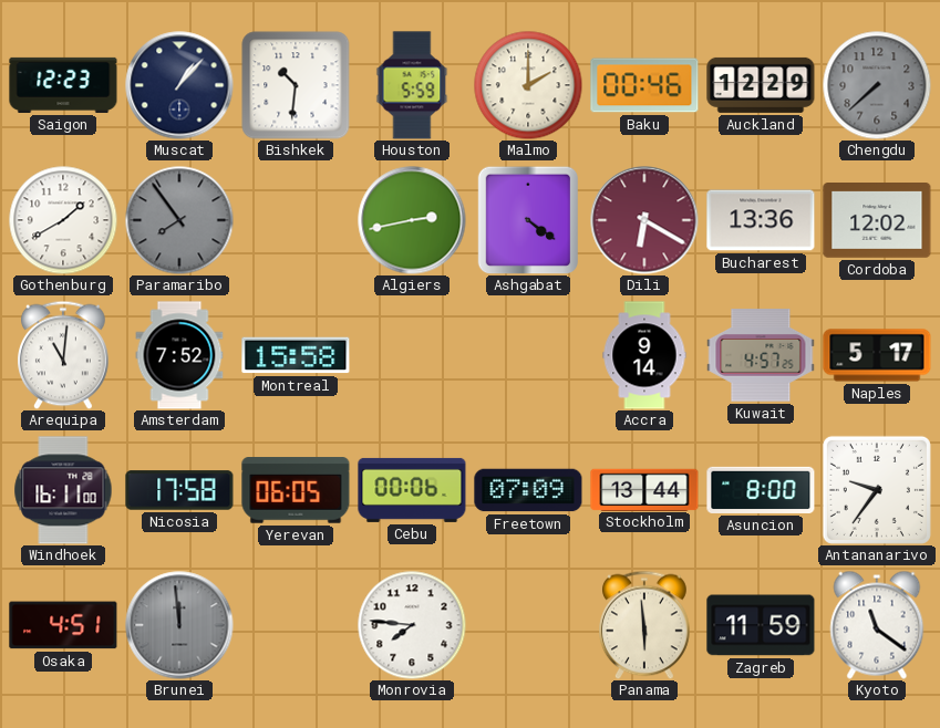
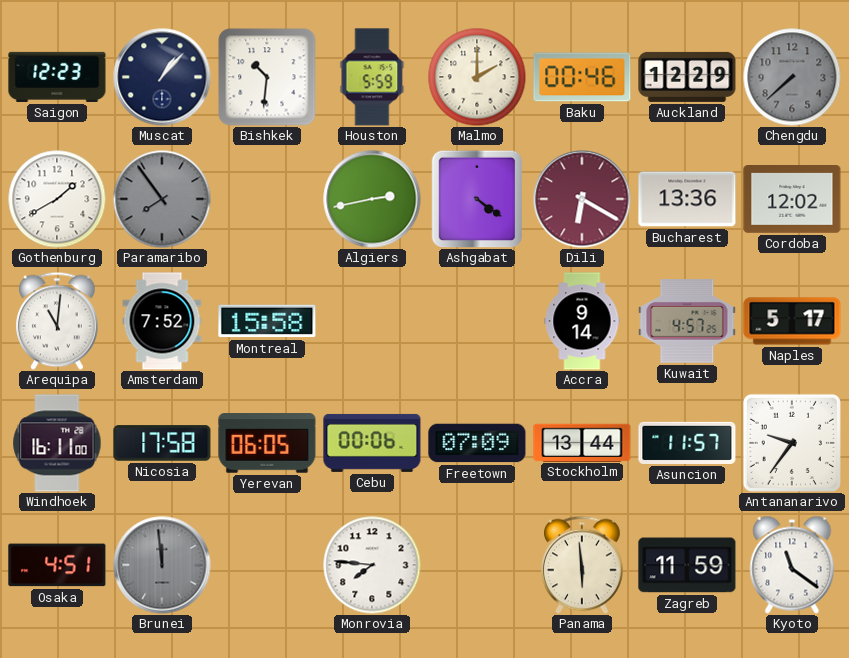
Asuncion: 8:00 -> 11:57
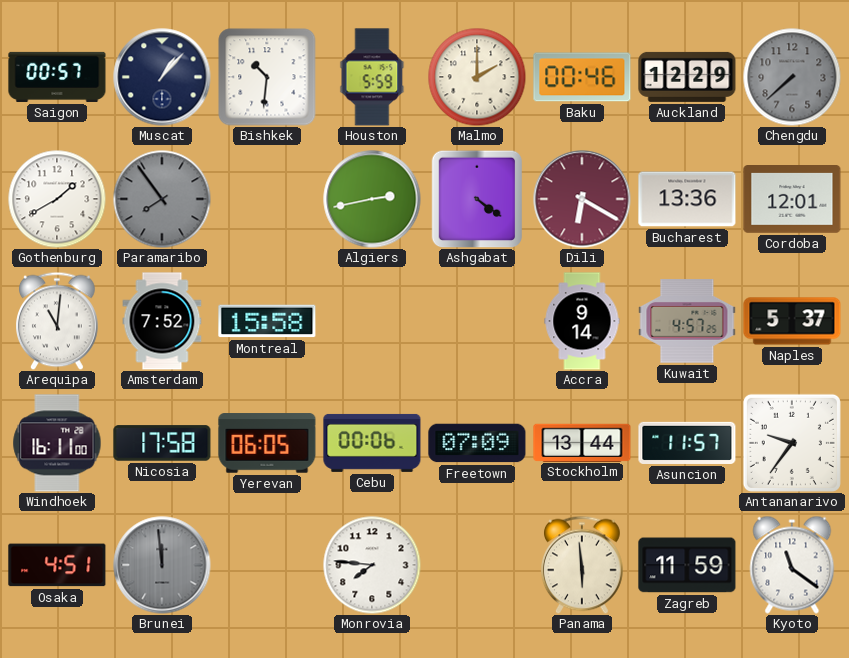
Saigon: 12:23 -> 00:57
Cordoba: 12:02 -> 12:01
Naples: 5:17 -> 5:37
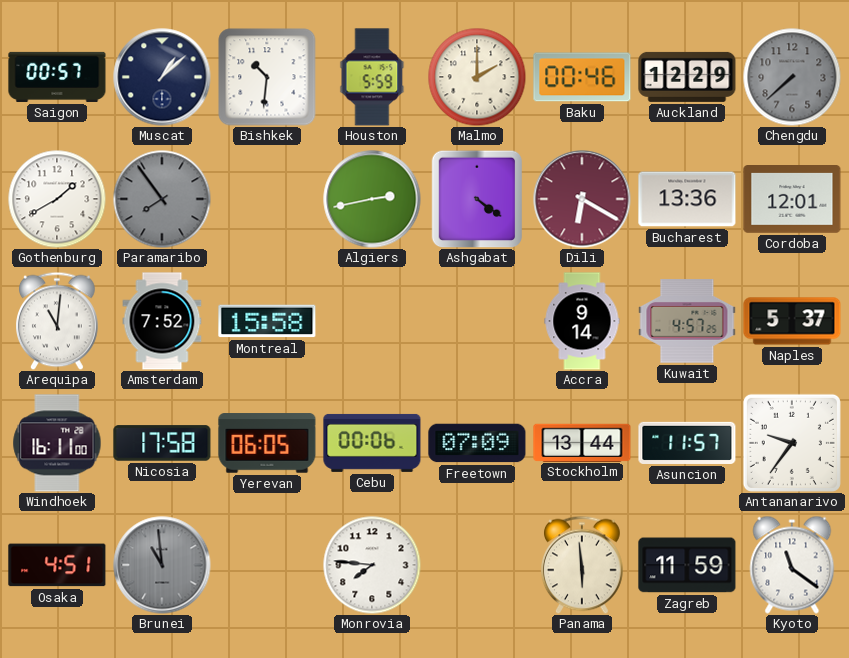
Muscat: 1:07 -> 1:08
Brunei: 11:59 -> 10:59
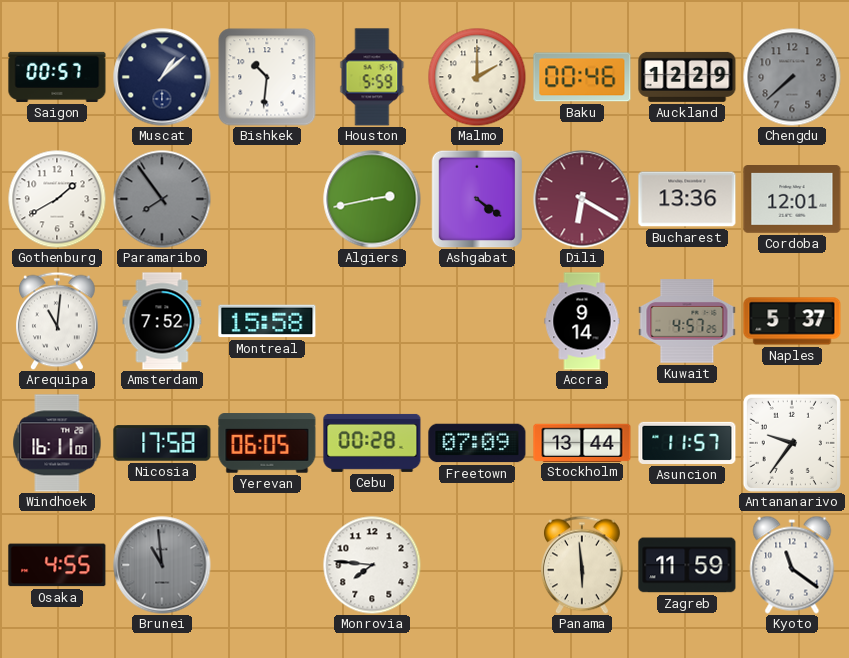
Cebu: 00:06 -> 00:28
Osaka: 4:51 -> 4:55
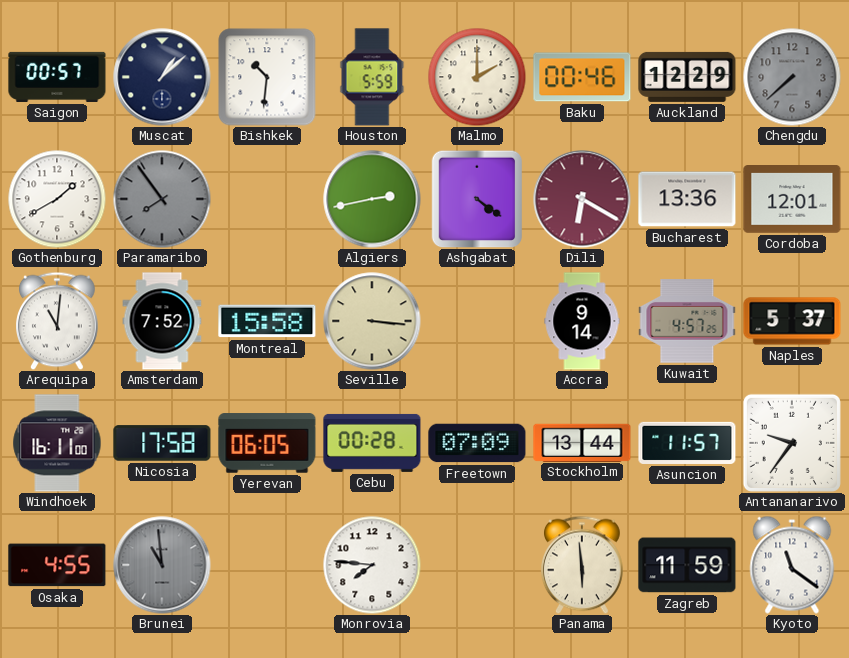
Seville: none -> 3:16
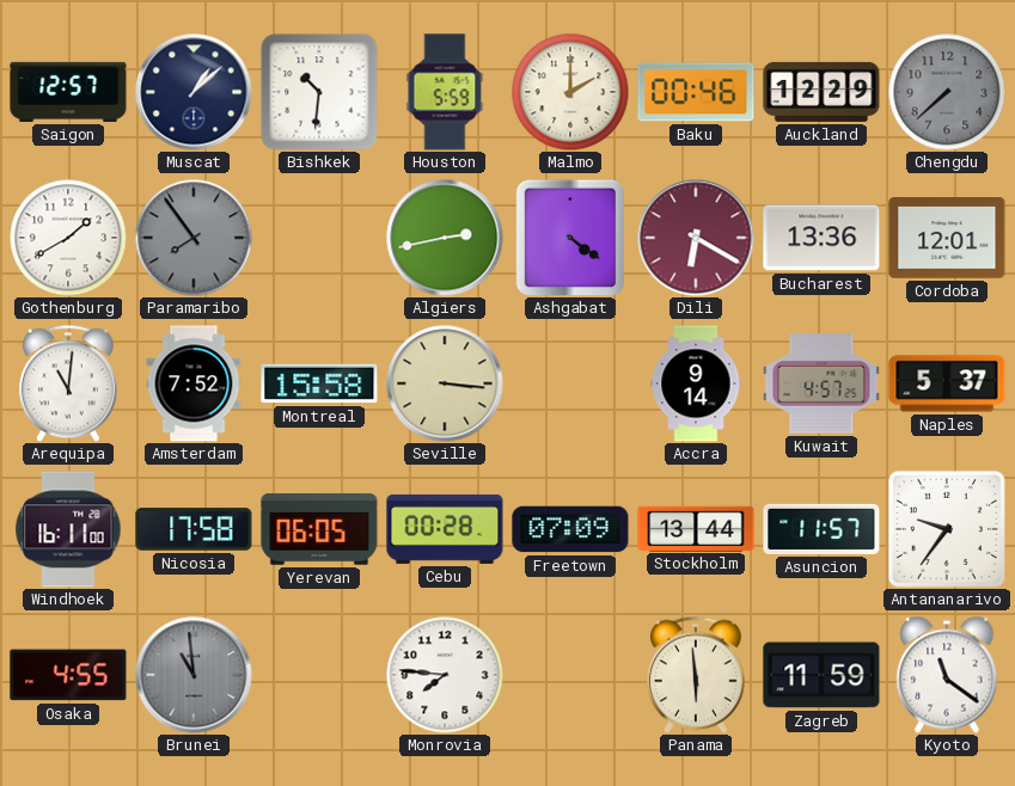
Saigon: 00:57 -> 12:57
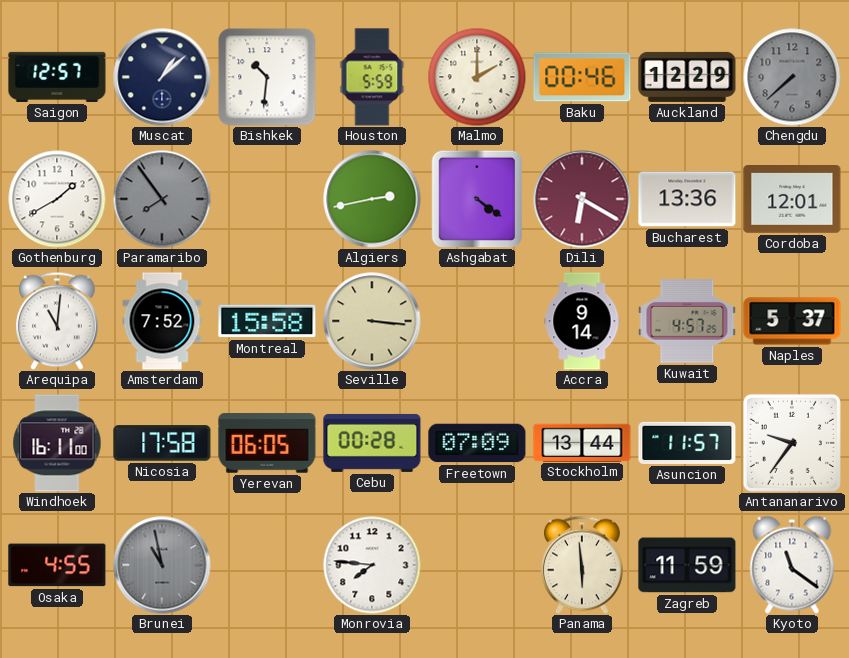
Brunei: 10:59 -> 10:58
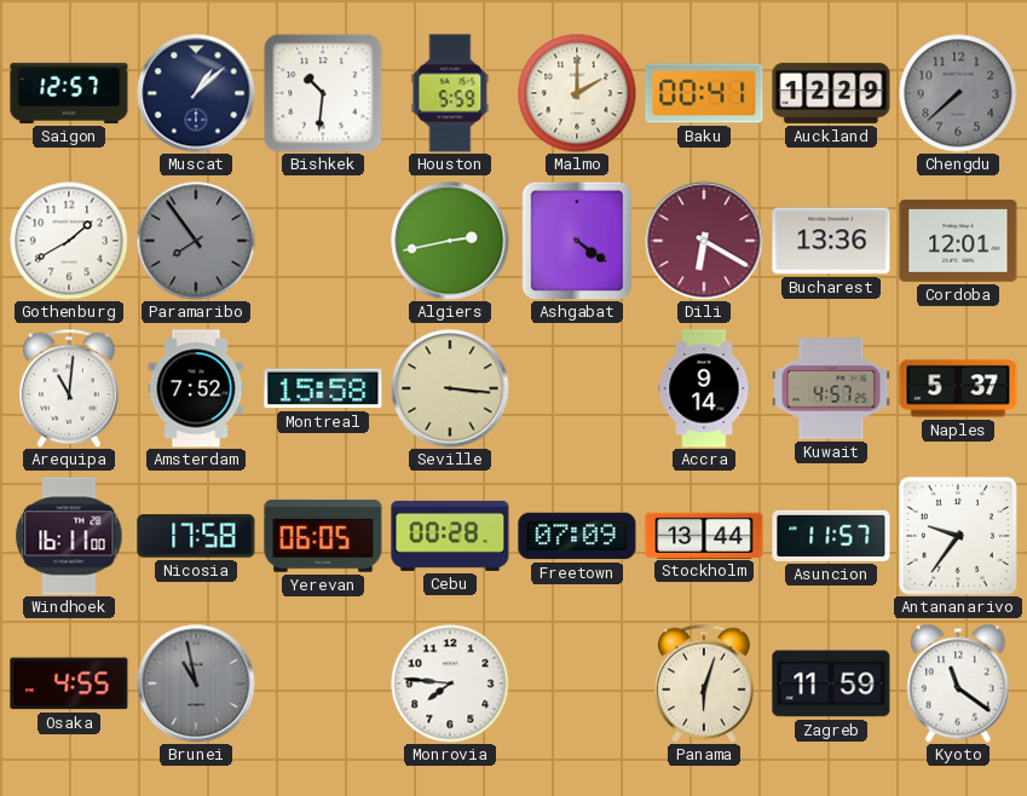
Baku: 00:46 -> 00:41
Panama: 5:59 -> 6:03
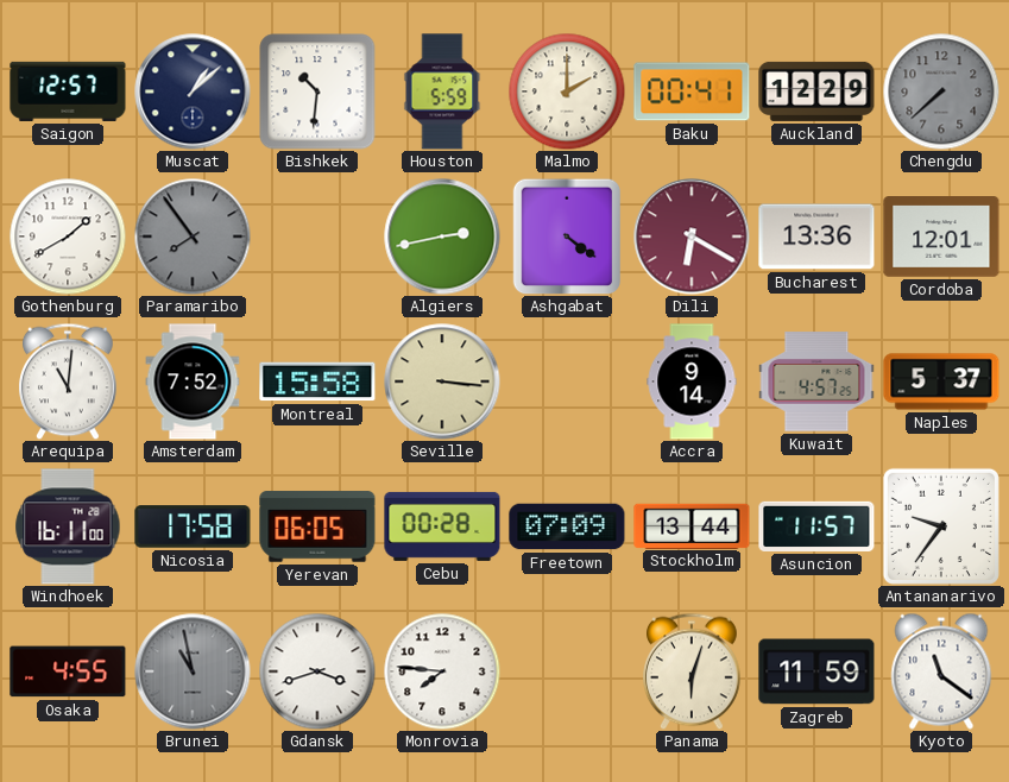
Gdansk: none -> 3:42
